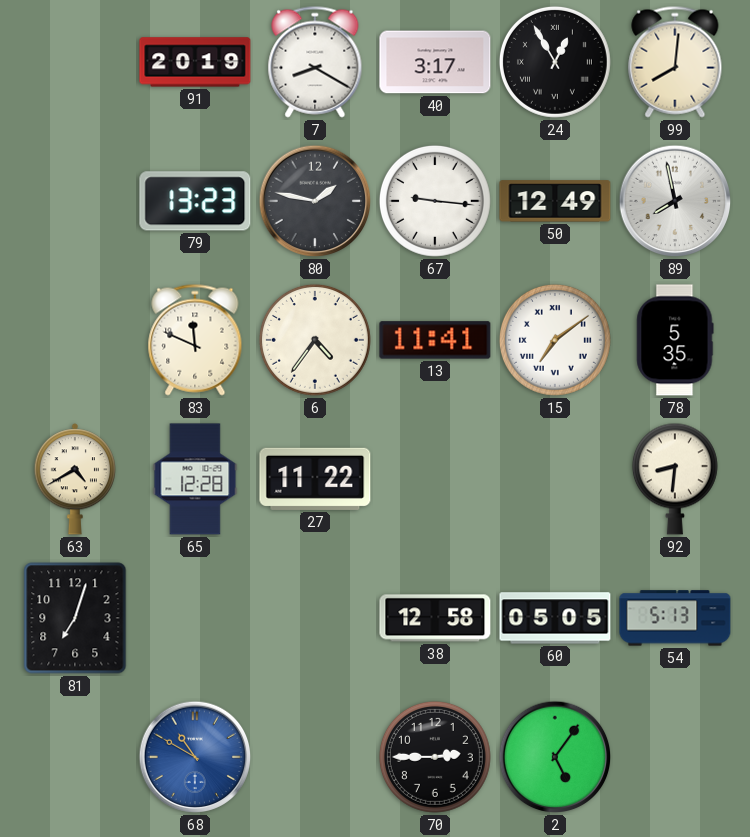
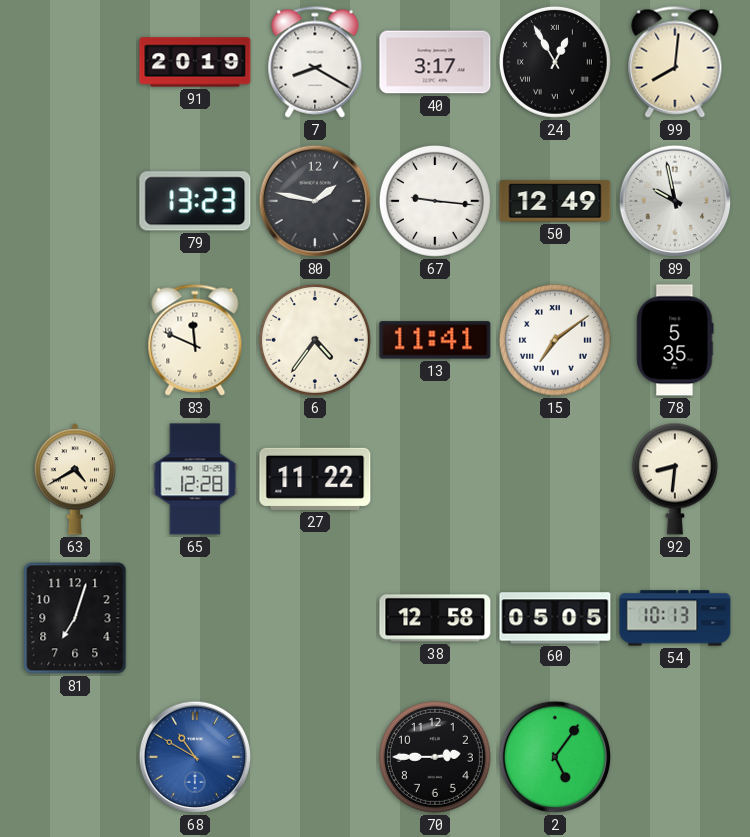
89: 7:58 -> 9:58
54: 5:13 -> 10:13
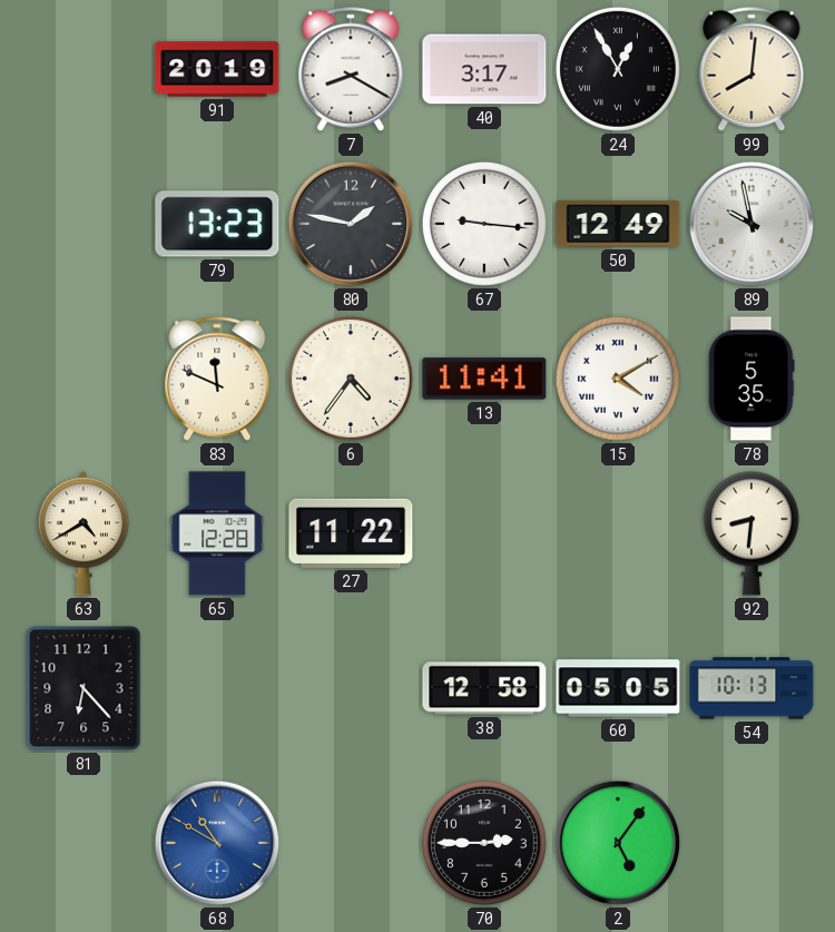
15: 7:09 -> 4:10
81: 7:03 -> 6:23
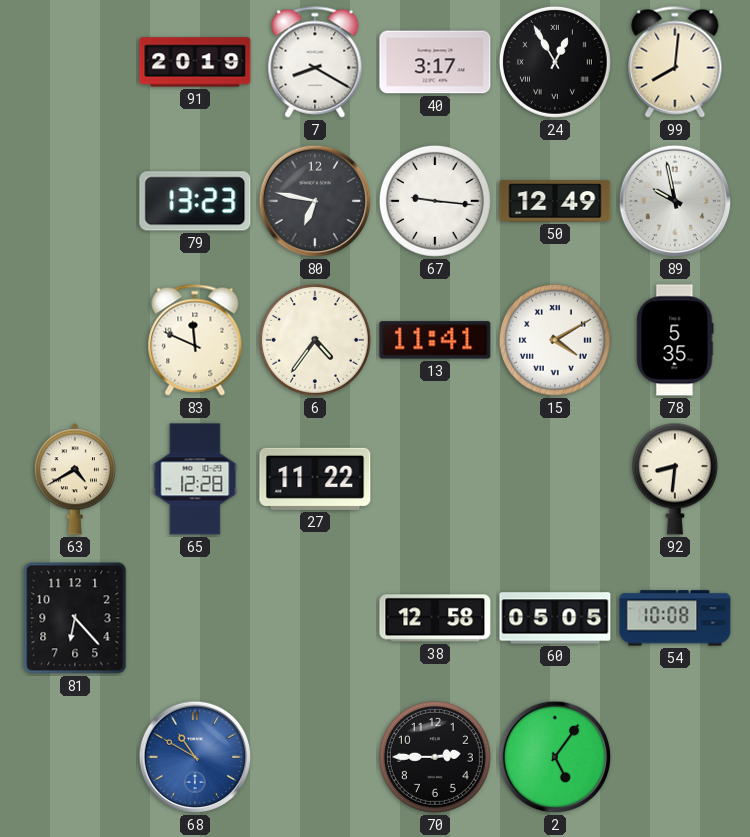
80: 1:47 -> 6:47
54: 10:13 -> 10:08
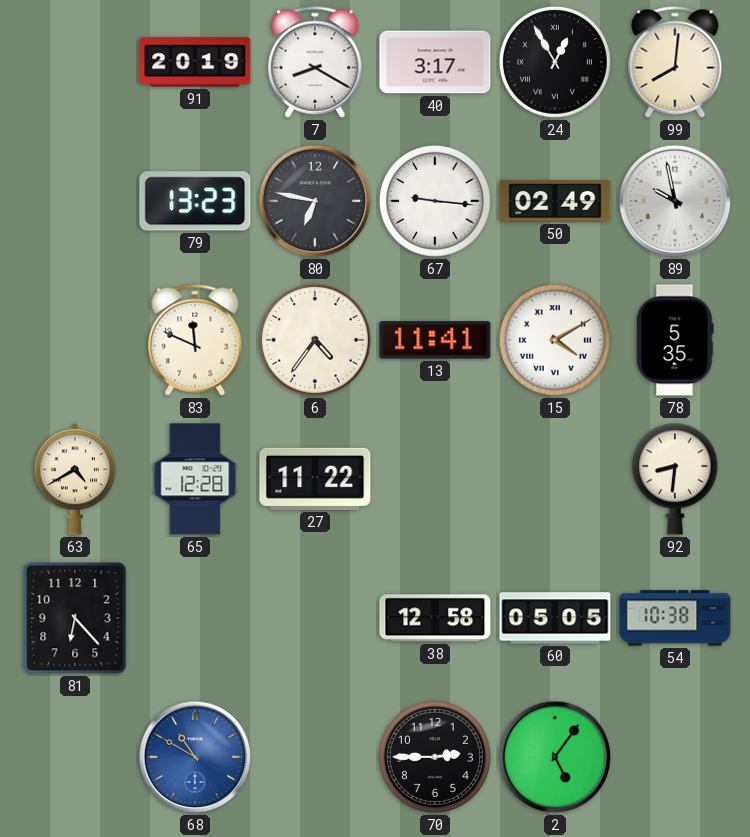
50: 12:49 -> 02:49
54: 10:08 -> 10:38
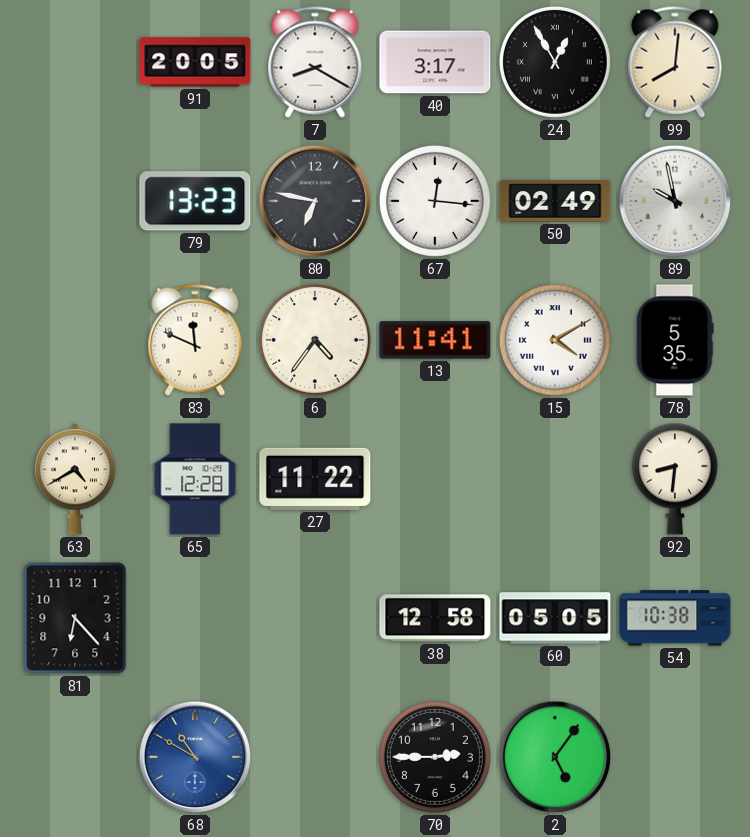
91: 20:19 -> 20:05
67: 9:16 -> 12:16
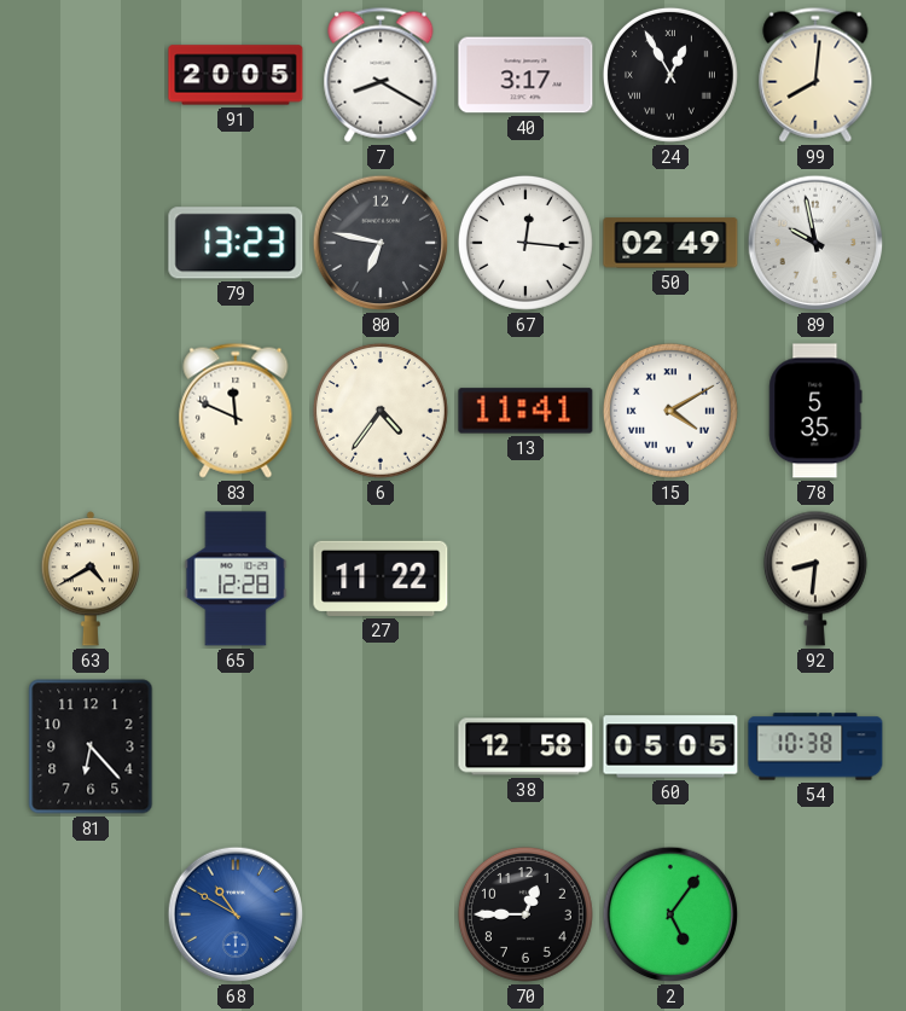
70: 2:45 -> 12:45
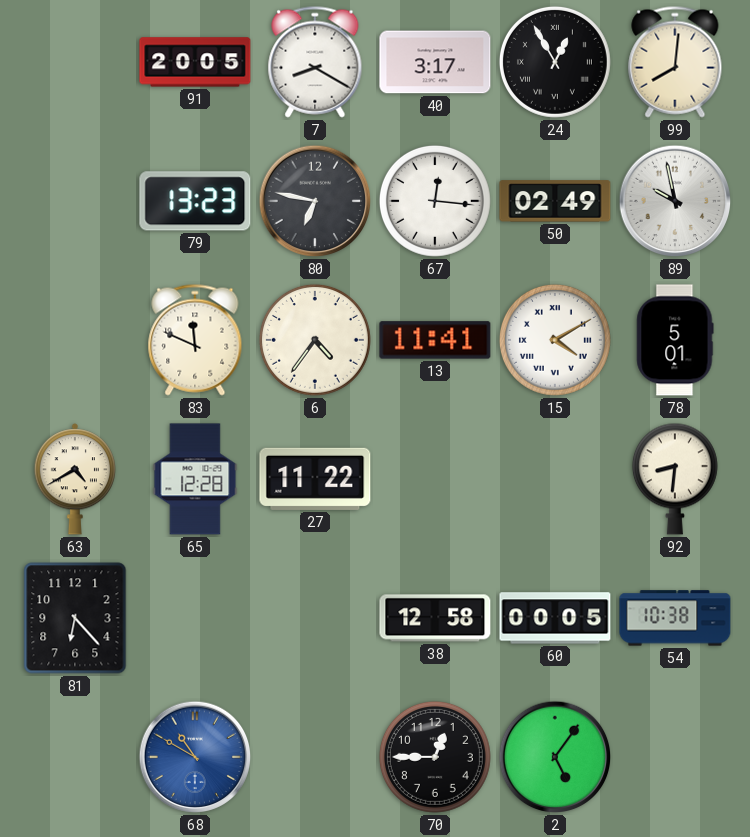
78: 5:35 -> 5:01
60: 05:05 -> 00:05
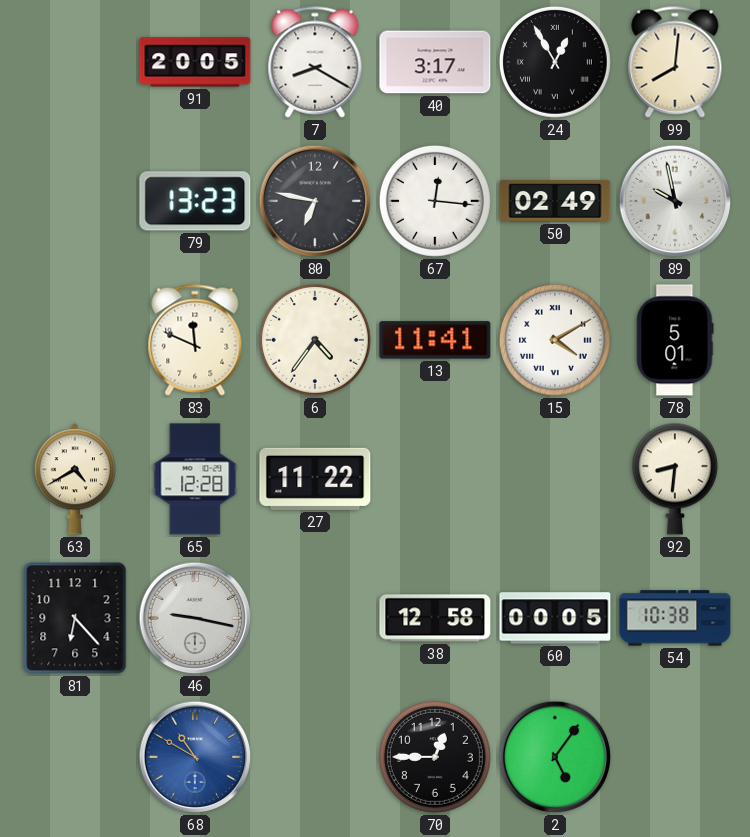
46: none -> 9:17
